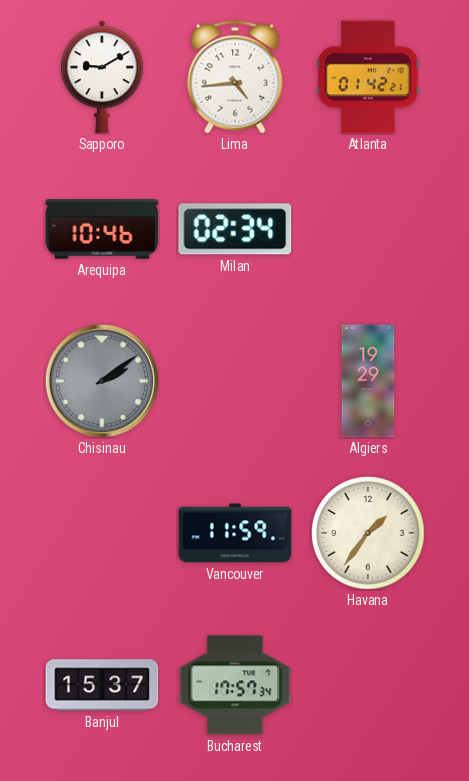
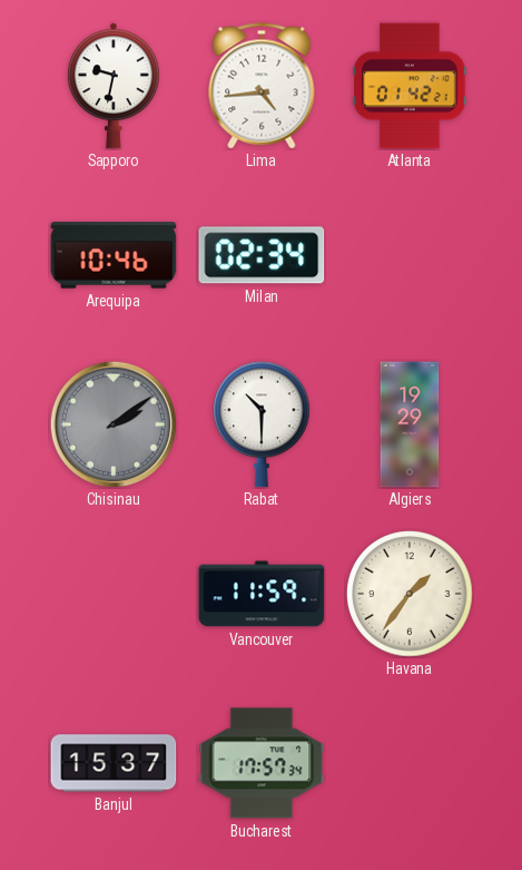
Sapporo: 9:10 -> 9:32
Rabat: none -> 10:30
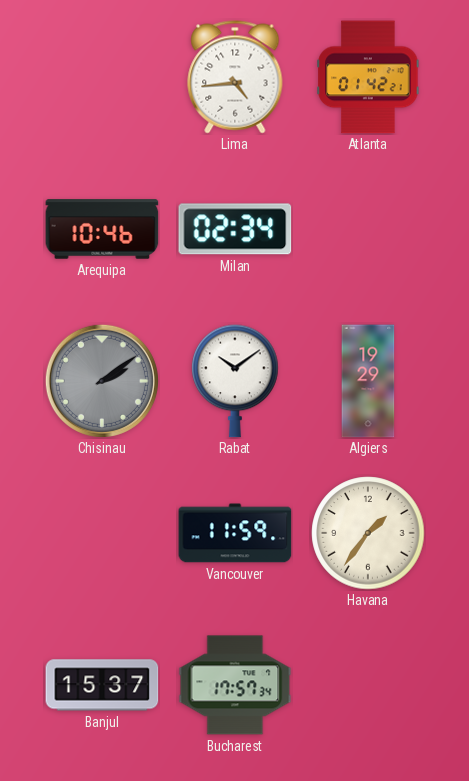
Sapporo: 9:32 -> none
Rabat: 10:30 -> 10:09
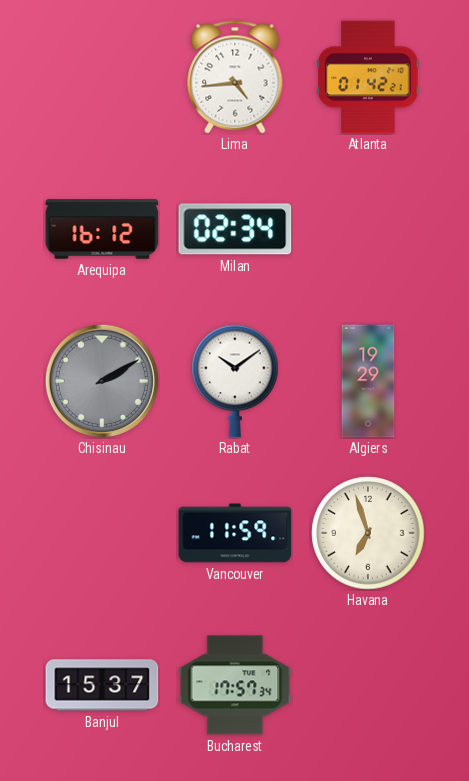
Arequipa: 10:46 -> 16:12
Chisinau: 2:09 -> 2:10
Havana: 1:36 -> 6:57
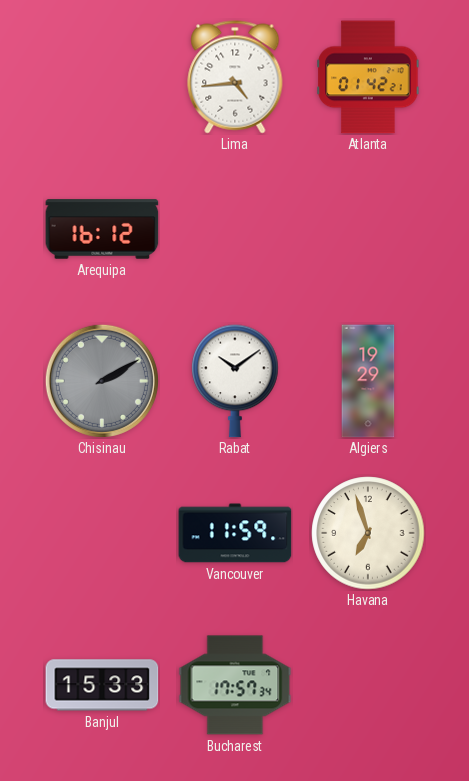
Milan: 02:34 -> none
Banjul: 15:37 -> 15:33
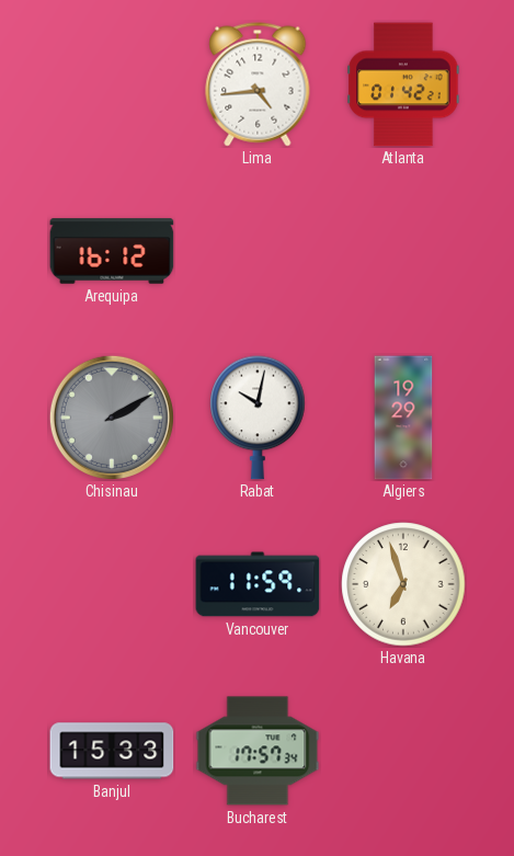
Rabat: 10:09 -> 10:02
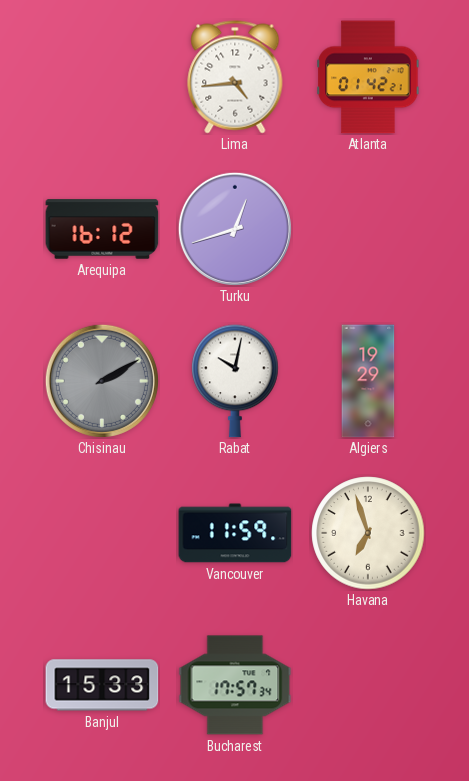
Turku: none -> 12:42
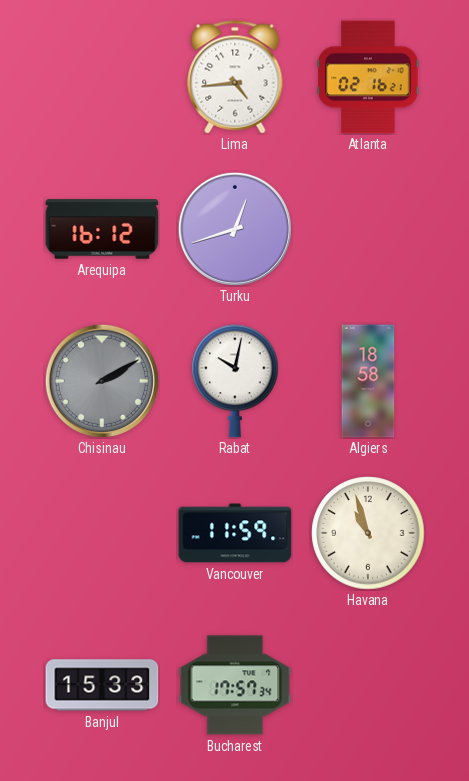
Atlanta: 01:42 -> 02:16
Algiers: 19:29 -> 18:58
Havana: 6:57 -> 10:57
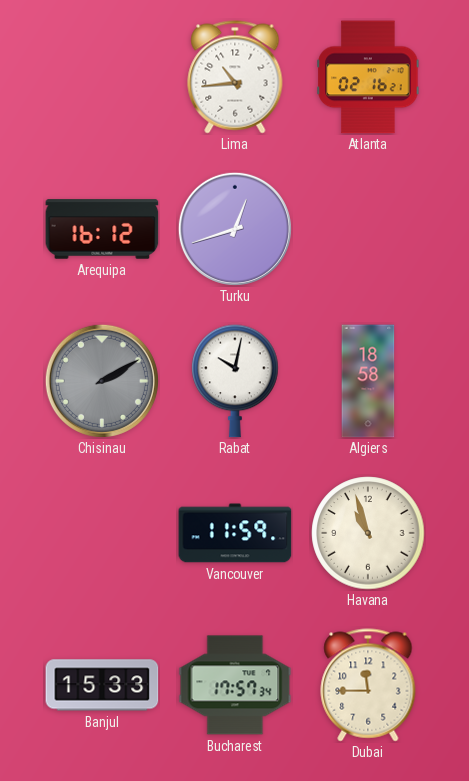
Lima: 4:44 -> 10:44
Dubai: none -> 11:45
